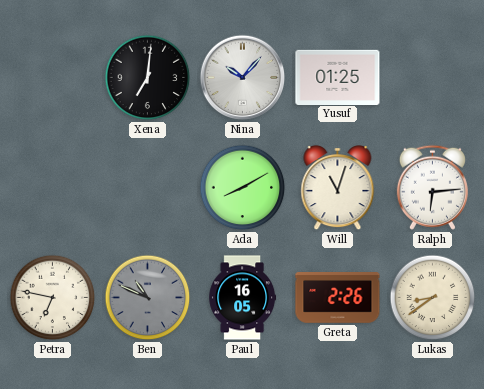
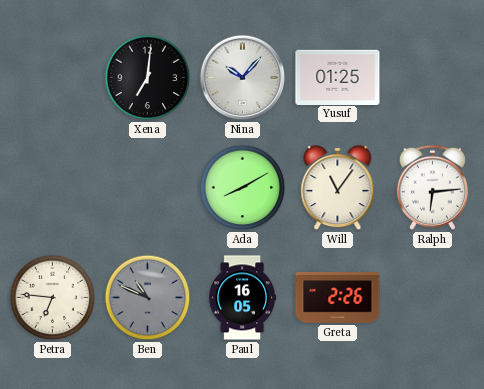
Will: 11:03 -> 11:06
Petra: 6:47 -> 6:46
Lukas: 8:39 -> none
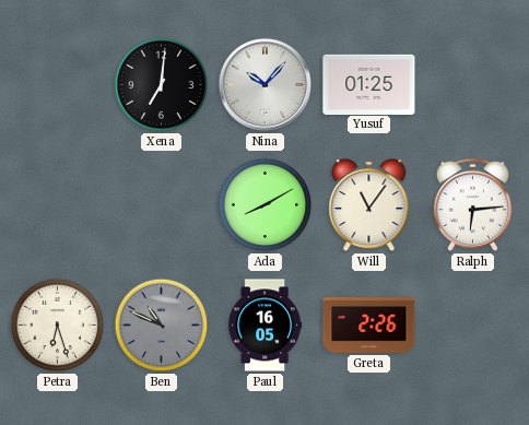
Petra: 6:46 -> 6:27
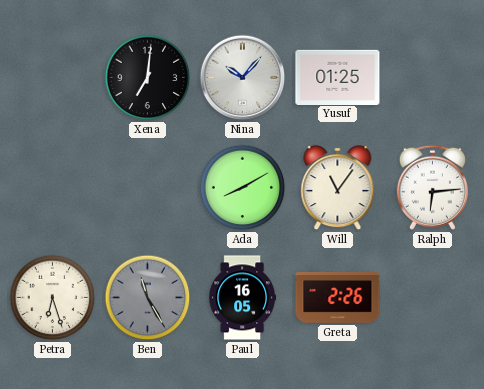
Ben: 10:49 -> 11:25
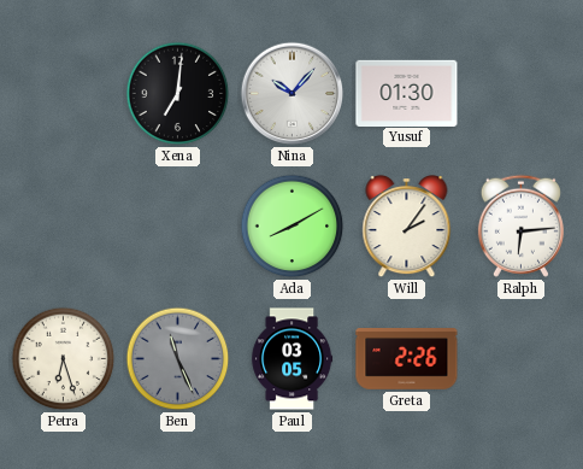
Yusuf: 01:25 -> 01:30
Will: 11:06 -> 2:06
Ben: 11:25 -> 11:26
Paul: 16:05 -> 03:05
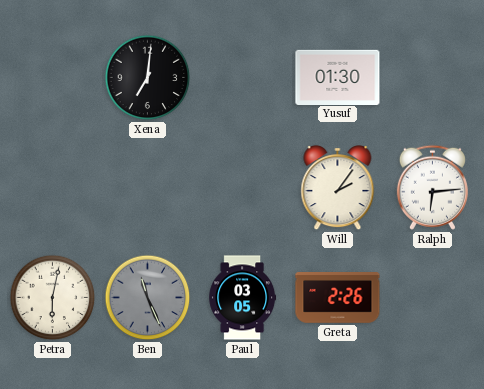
Nina: 10:07 -> none
Ada: 8:10 -> none
Petra: 6:27 -> 6:02
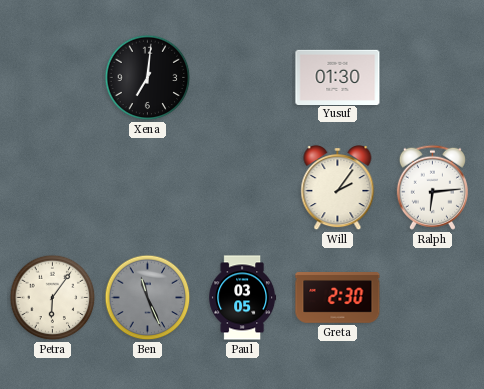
Petra: 6:02 -> 6:06
Greta: 2:26 -> 2:30
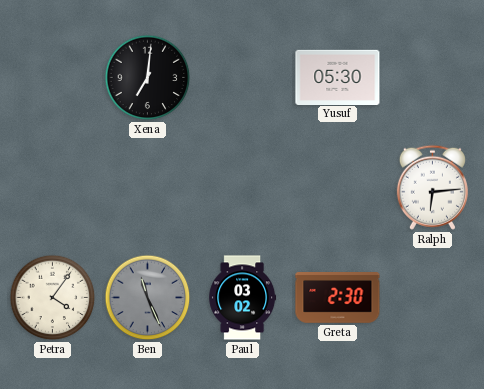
Yusuf: 01:30 -> 05:30
Will: 2:06 -> none
Petra: 6:06 -> 4:06
Paul: 03:05 -> 03:02
